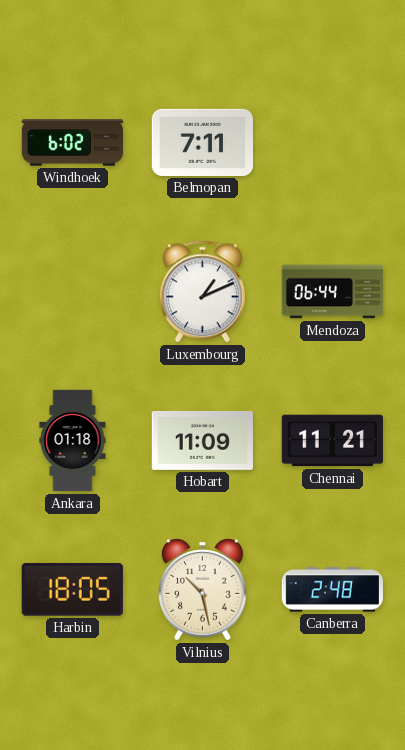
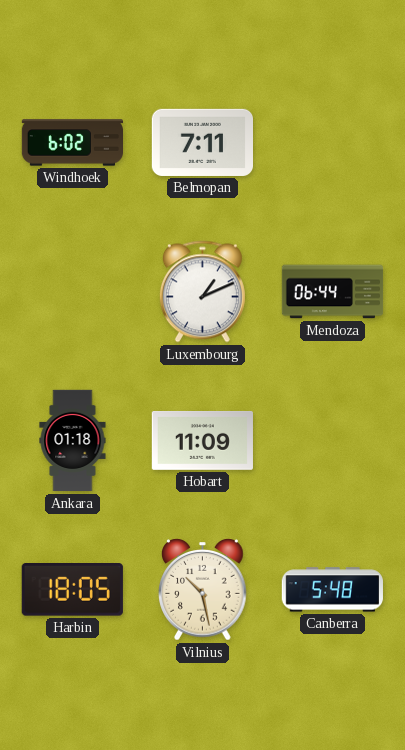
Chennai: 11:21 -> none
Canberra: 2:48 -> 5:48
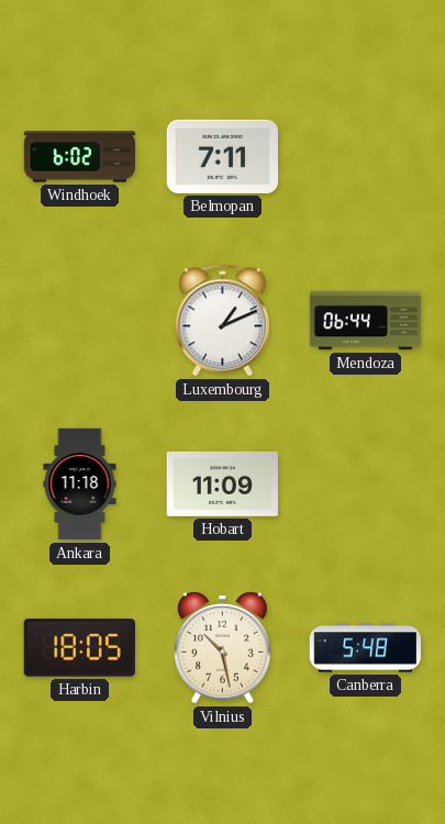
Ankara: 01:18 -> 11:18
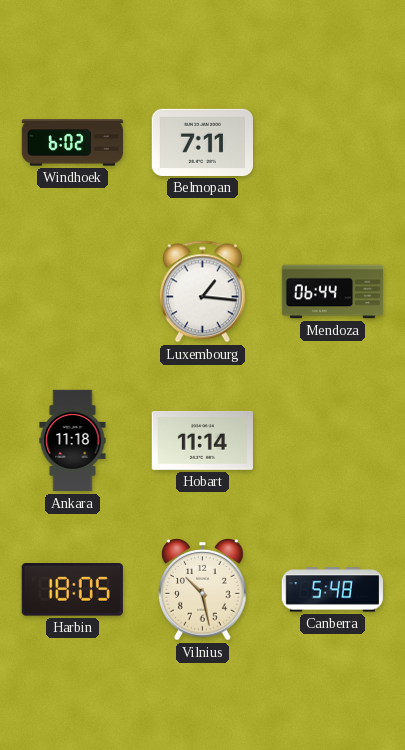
Luxembourg: 1:11 -> 1:16
Hobart: 11:09 -> 11:14
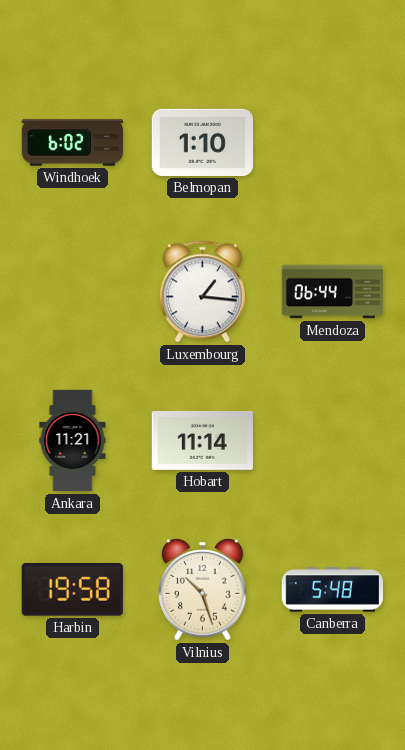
Belmopan: 7:11 -> 1:10
Ankara: 11:18 -> 11:21
Harbin: 18:05 -> 19:58
Vilnius: 10:28 -> 10:27
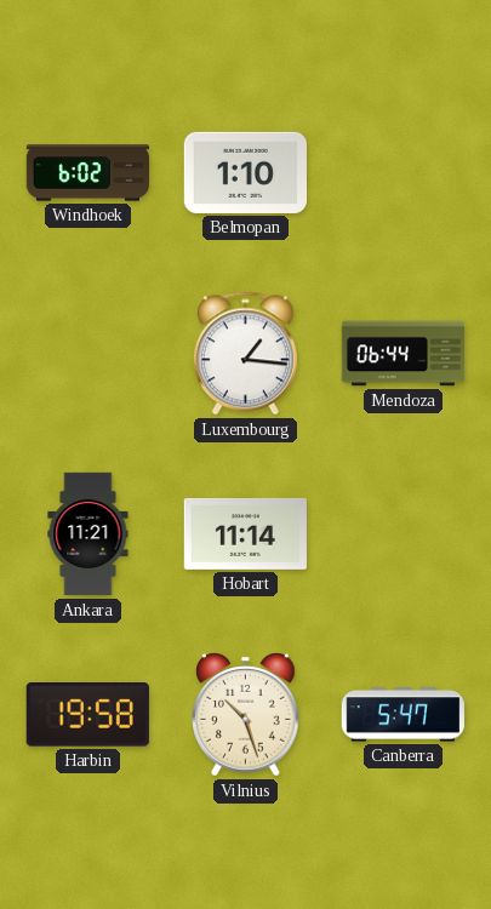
Canberra: 5:48 -> 5:47
